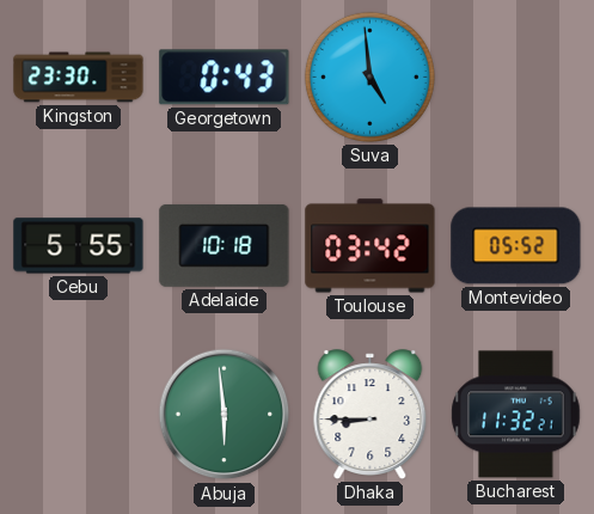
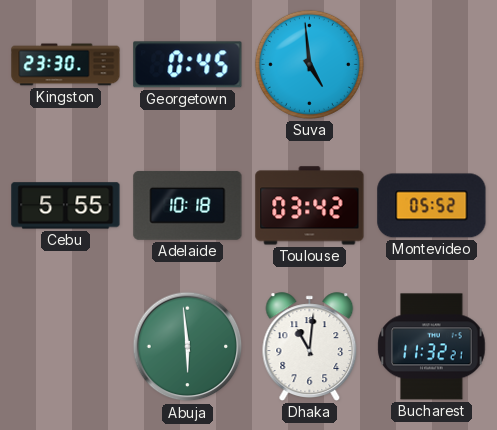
Georgetown: 0:43 -> 0:45
Dhaka: 8:45 -> 11:01
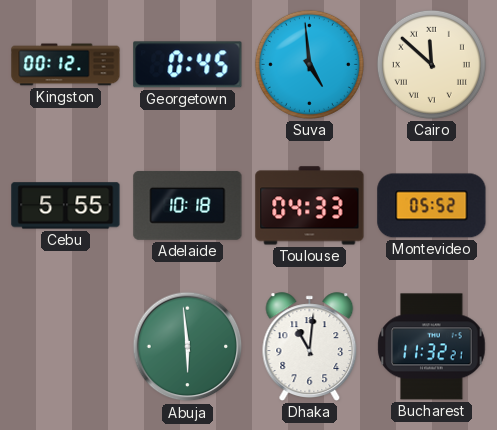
Kingston: 23:30 -> 00:12
Cairo: none -> 11:52
Toulouse: 03:42 -> 04:33
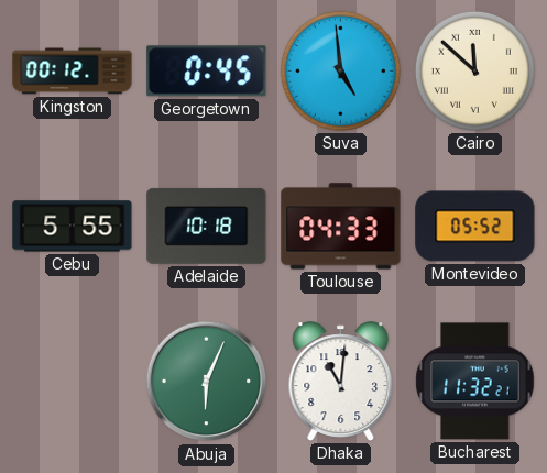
Abuja: 5:59 -> 6:04
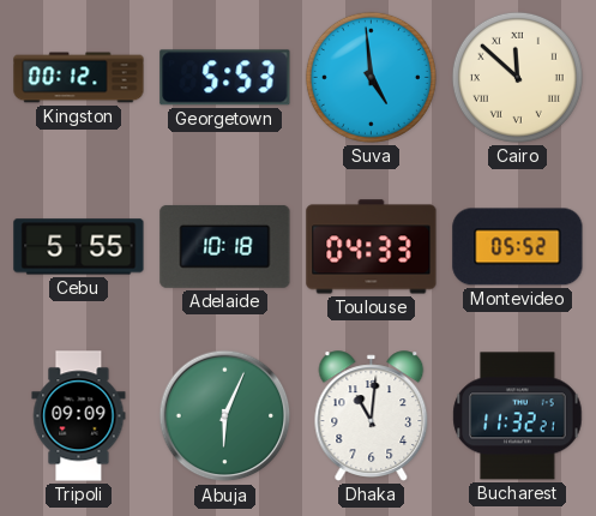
Georgetown: 0:45 -> 5:53
Tripoli: none -> 09:09
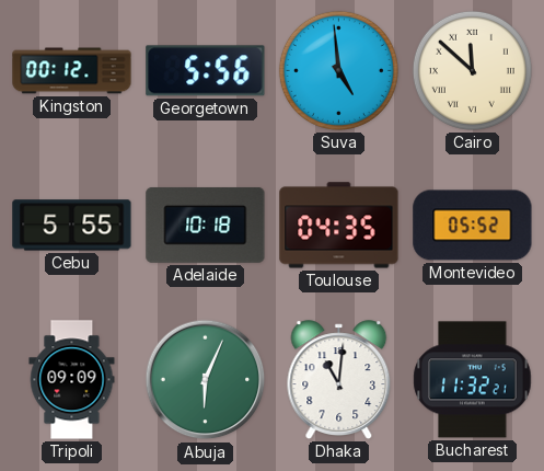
Georgetown: 5:53 -> 5:56
Toulouse: 04:33 -> 04:35
